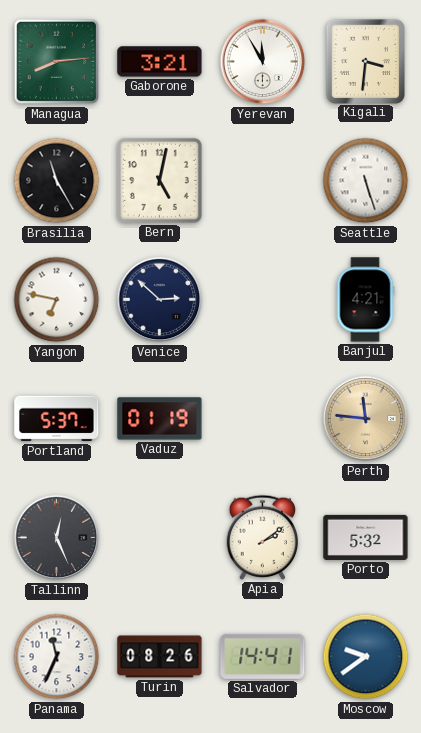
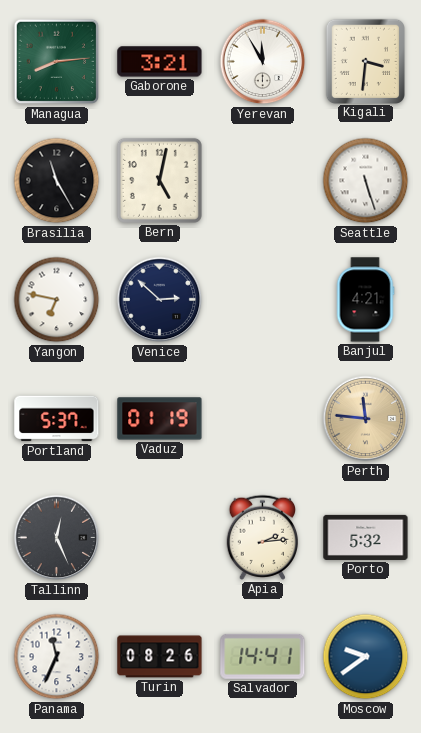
Apia: 2:09 -> 2:14
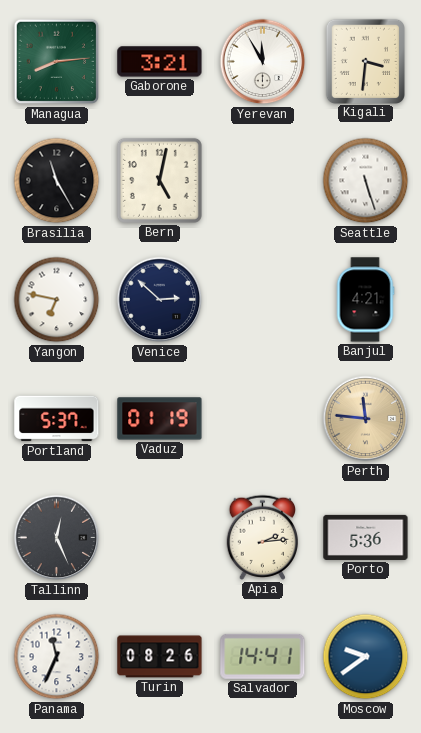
Porto: 5:32 -> 5:36
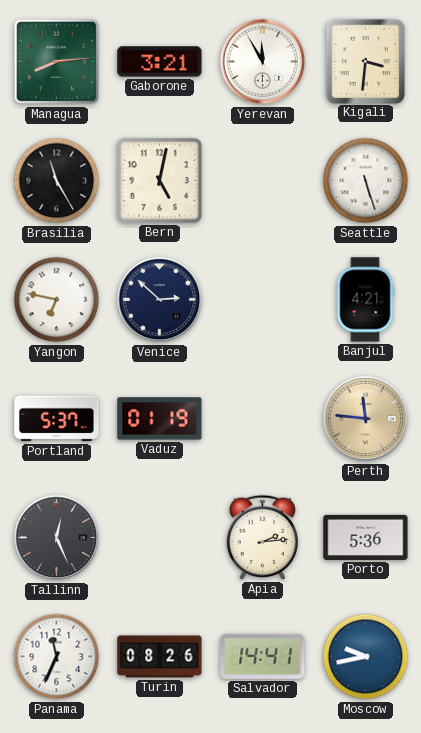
Moscow: 9:39 -> 9:43
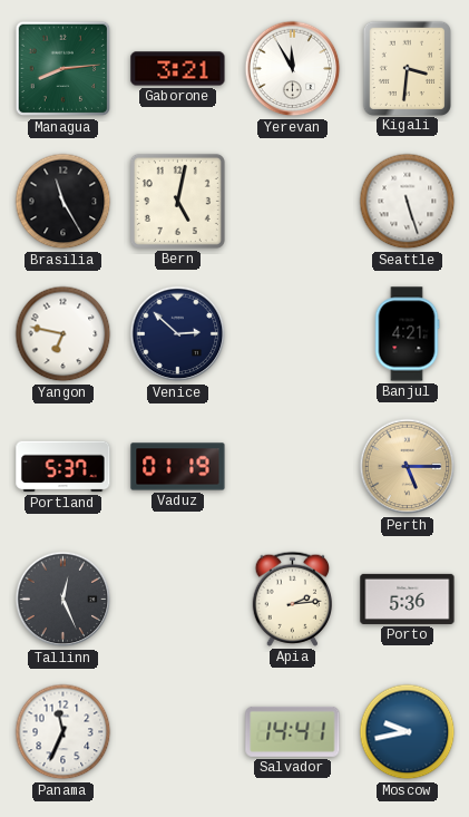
Perth: 11:46 -> 5:15
Turin: 08:26 -> none
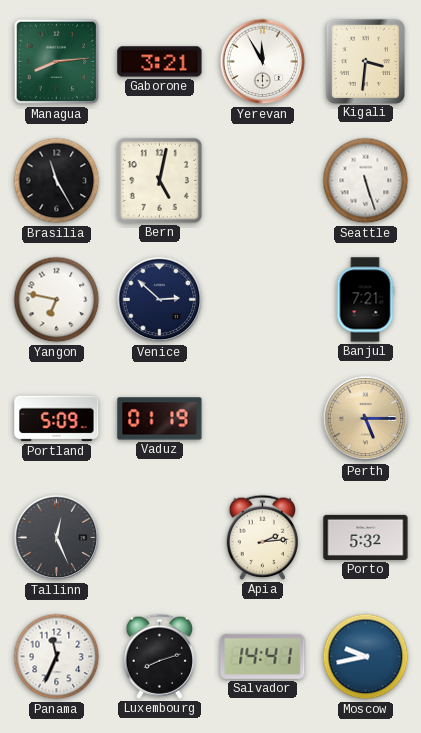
Banjul: 4:21 -> 7:21
Portland: 5:37 -> 5:09
Porto: 5:36 -> 5:32
Luxembourg: none -> 8:12
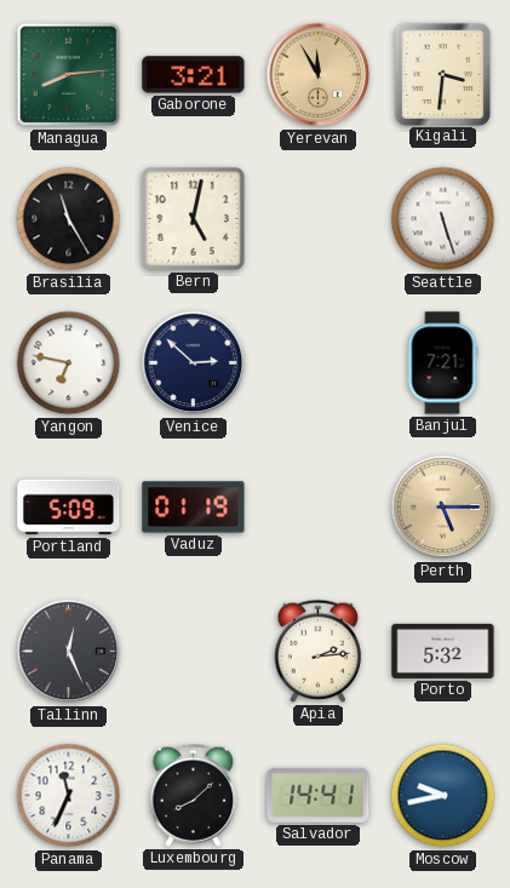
Yerevan dial: white -> champagne
Luxembourg: 8:12 -> 8:08
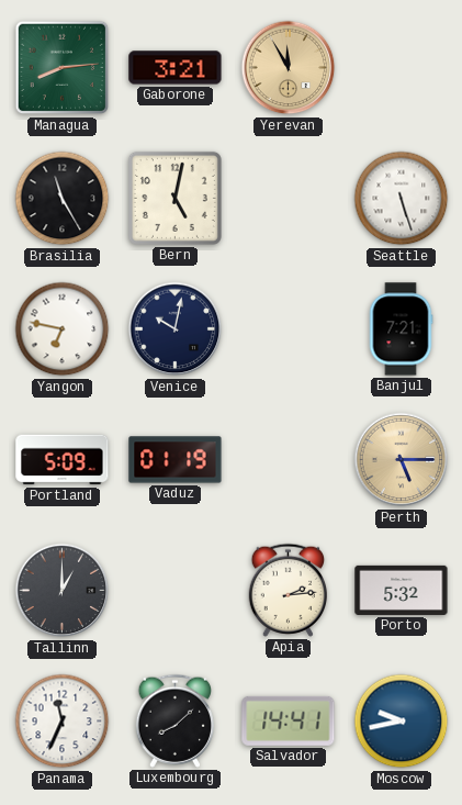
Kigali: 3:31 -> none
Venice: 2:52 -> 10:02
Tallinn: 12:26 -> 1:00
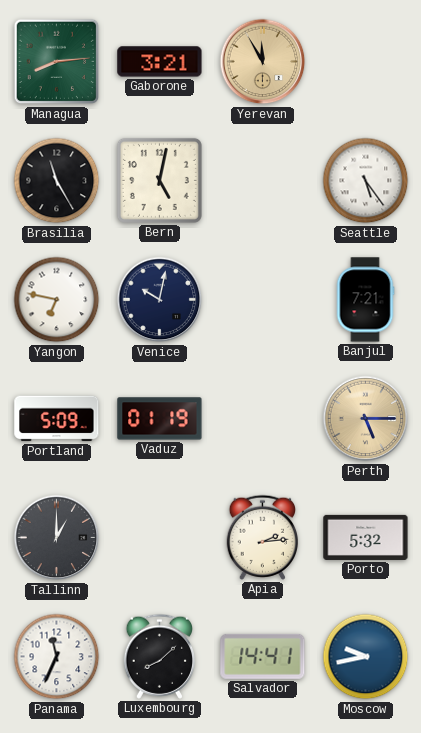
Seattle: 5:27 -> 5:24
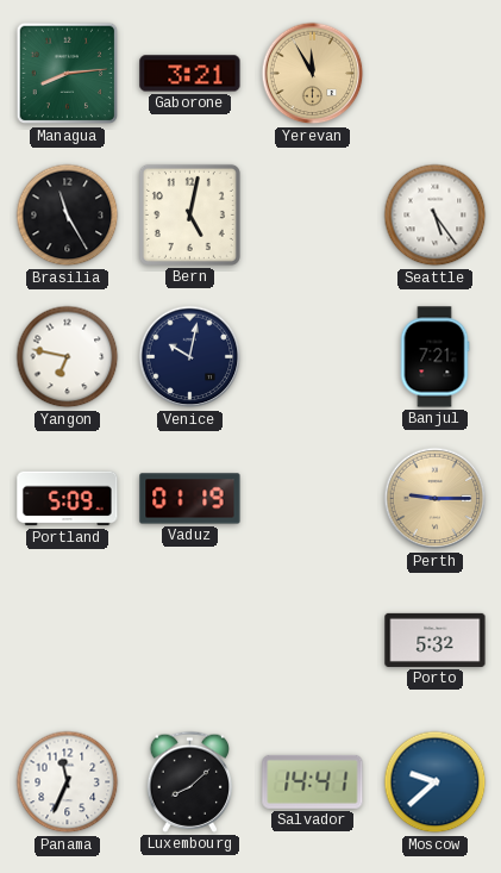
Perth: 5:15 -> 9:15
Tallinn: 1:00 -> none
Apia: 2:14 -> none
Moscow: 9:43 -> 9:38
